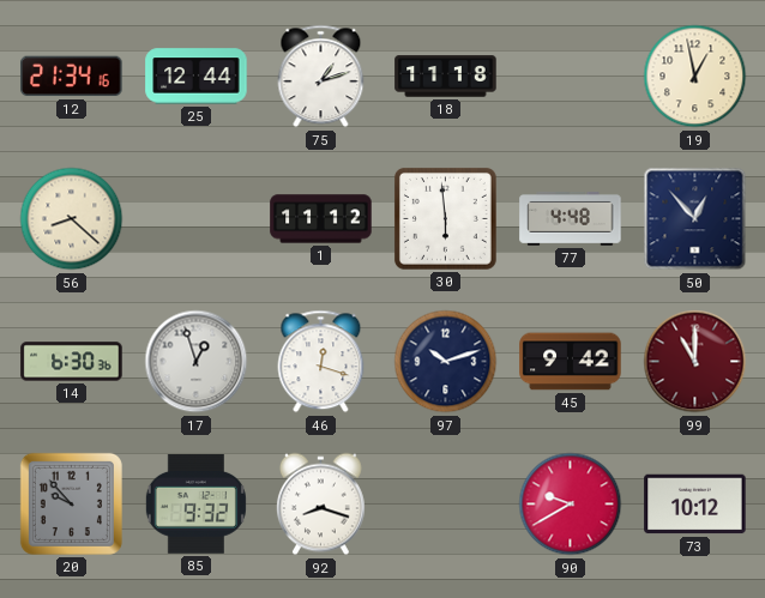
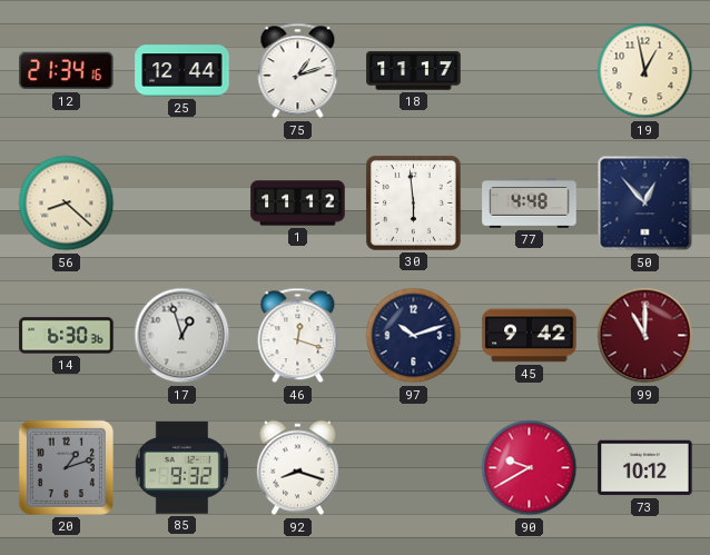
18: 11:18 -> 11:17
20: 9:53 -> 1:12
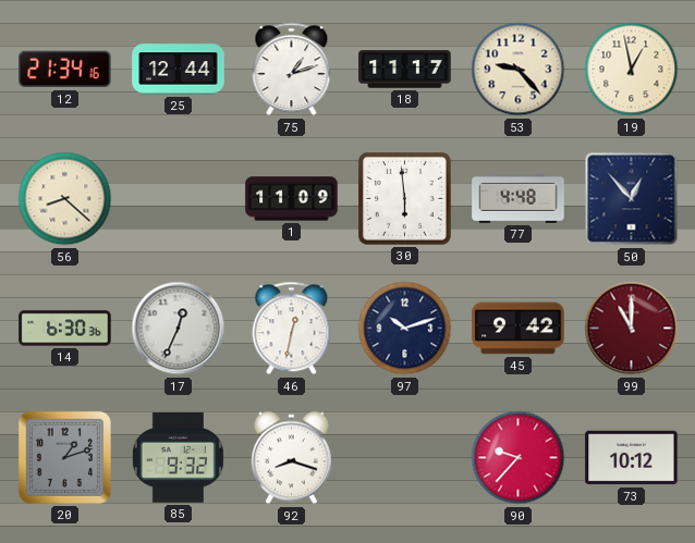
53: none -> 9:23
1: 11:12 -> 11:09
17: 12:57 -> 12:34
46: 12:18 -> 12:32
90: 9:40 -> 9:37
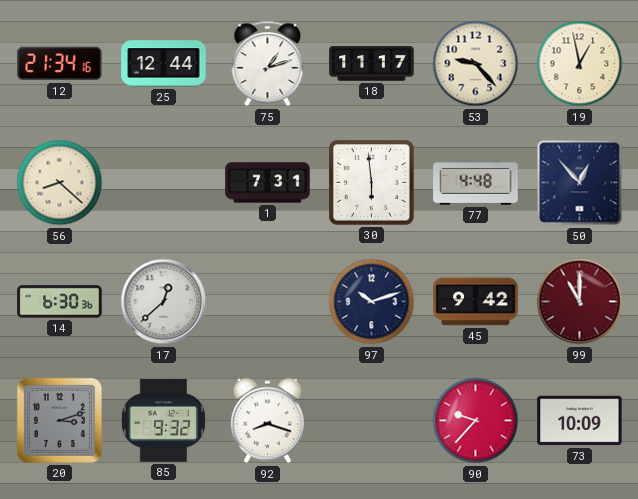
1: 11:09 -> 7:31
17: 12:34 -> 12:38
46: 12:32 -> none
20: 1:12 -> 3:12
73: 10:12 -> 10:09
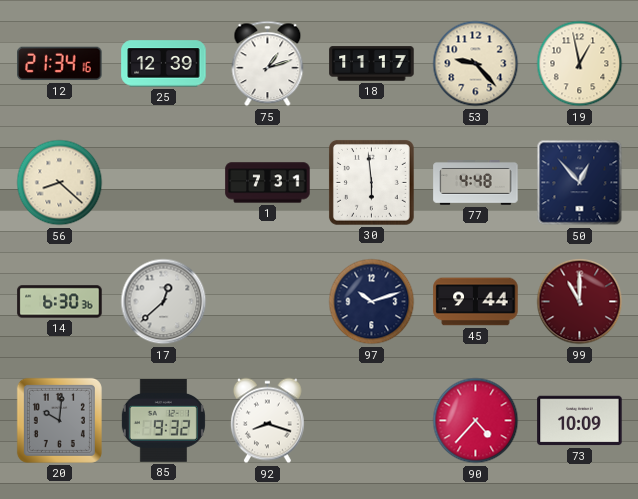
25: 12:44 -> 12:39
45: 9:42 -> 9:44
20: 3:12 -> 10:01
90: 9:37 -> 4:37
